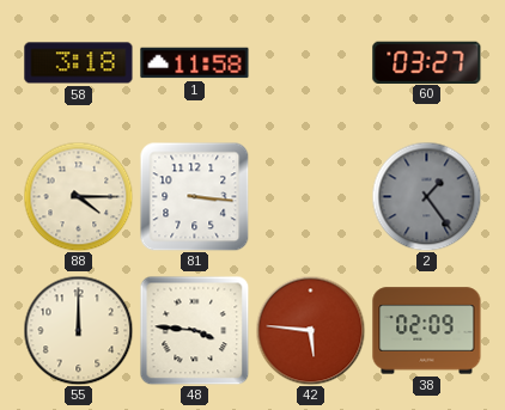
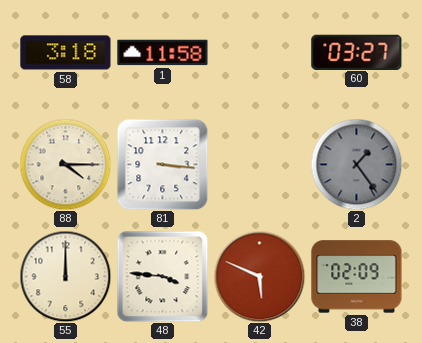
42: 5:46 -> 5:49
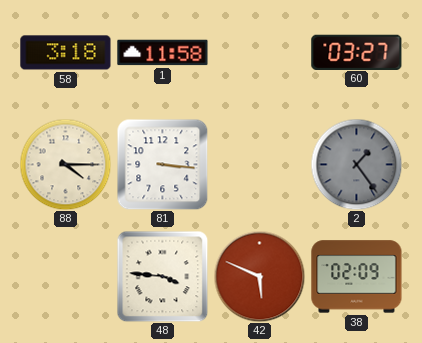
55: 12:00 -> none
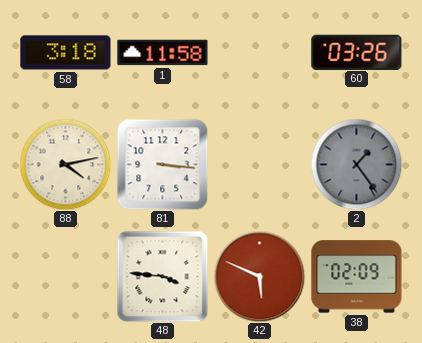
60: 03:27 -> 03:26
88: 4:15 -> 4:13
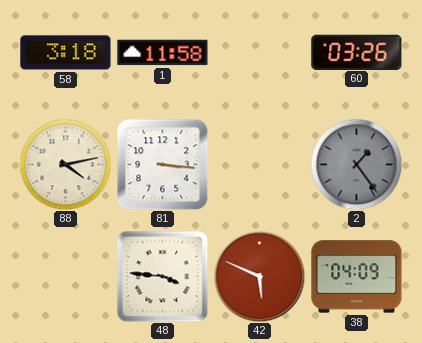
38: 02:09 -> 04:09
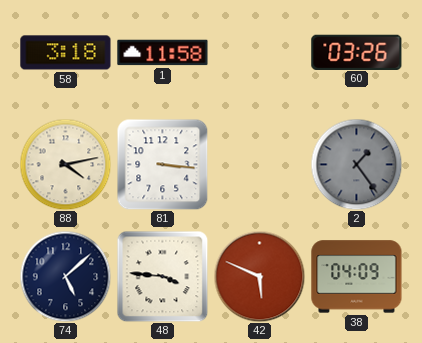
74: none -> 5:08
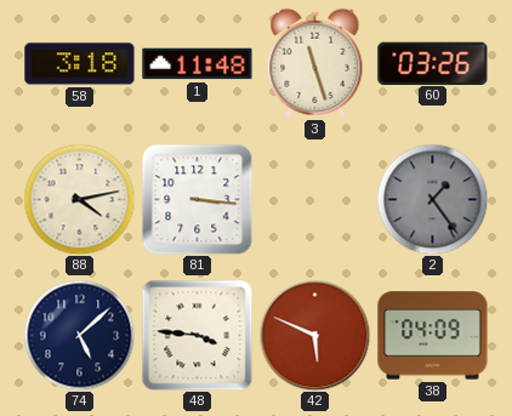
1: 11:58 -> 11:48
3: none -> 11:27
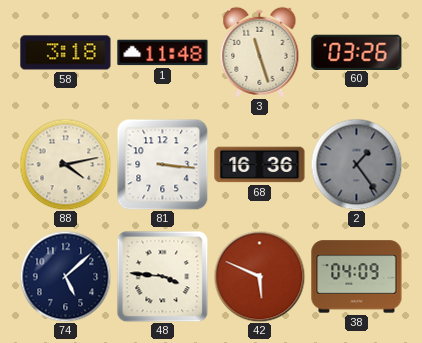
68: none -> 16:36
